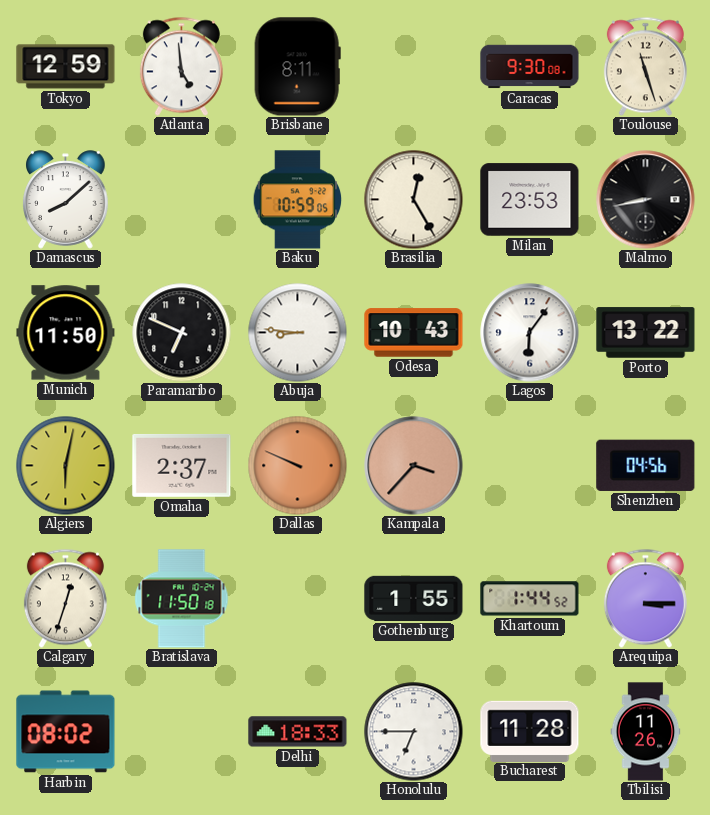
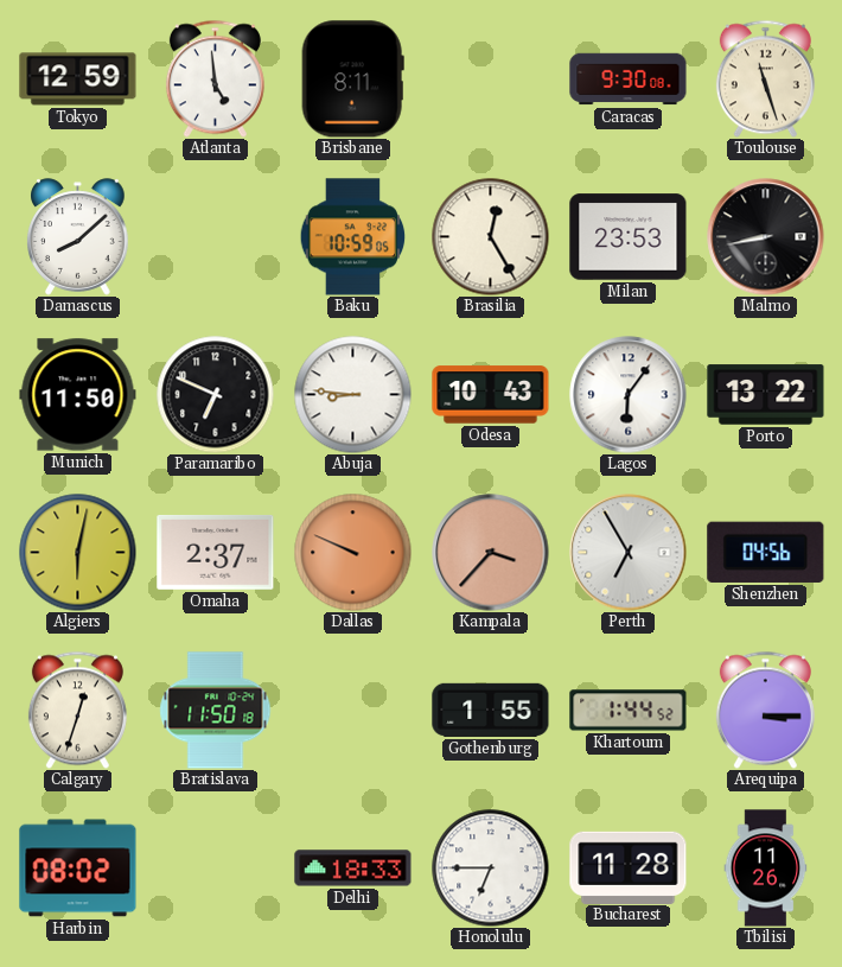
Perth: none -> 6:55
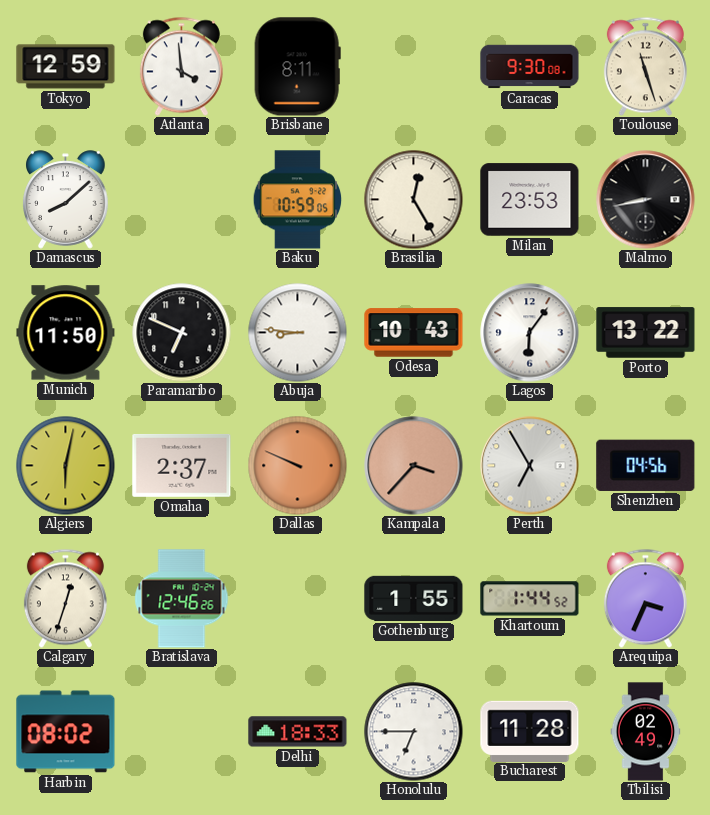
Atlanta: 4:59 -> 3:59
Bratislava: 11:50 -> 12:46
Arequipa: 3:15 -> 3:34
Tbilisi: 11:26 -> 02:49
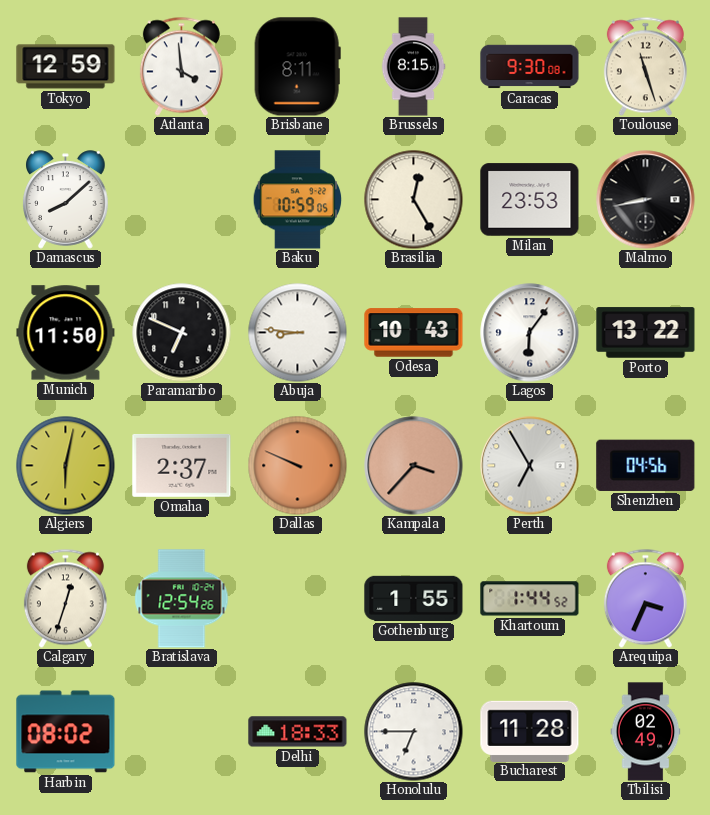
Brussels: none -> 8:15
Bratislava: 12:46 -> 12:54
